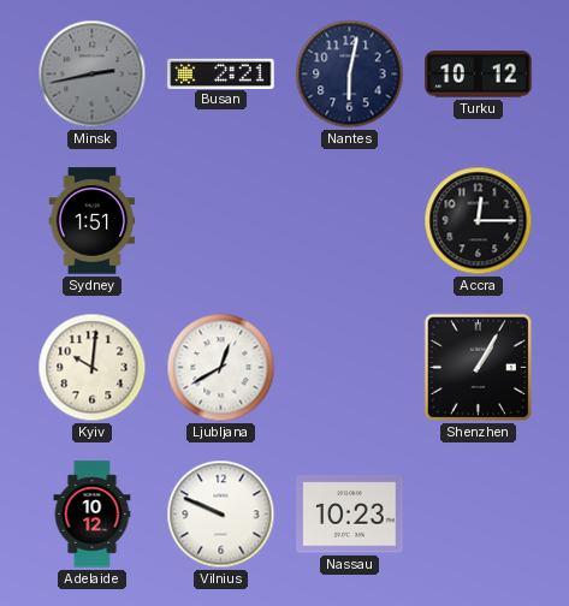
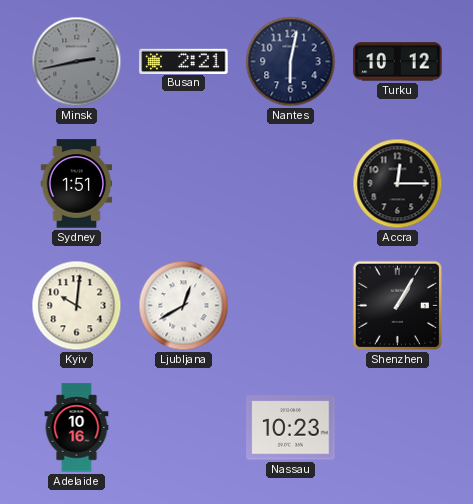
Adelaide: 10:12 -> 10:16
Vilnius: 9:49 -> none
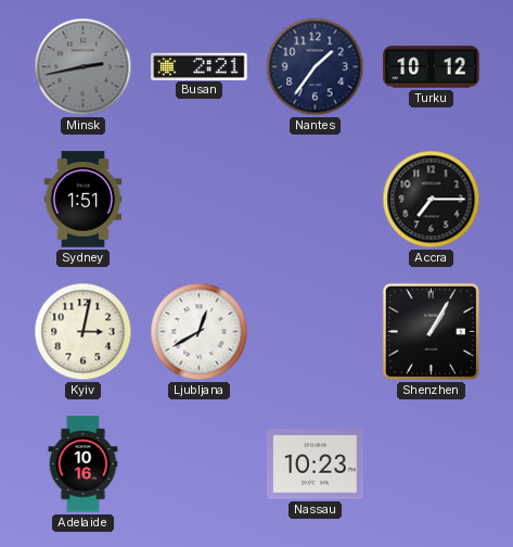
Nantes: 6:02 -> 1:36
Accra: 12:15 -> 7:15
Kyiv: 10:01 -> 3:02
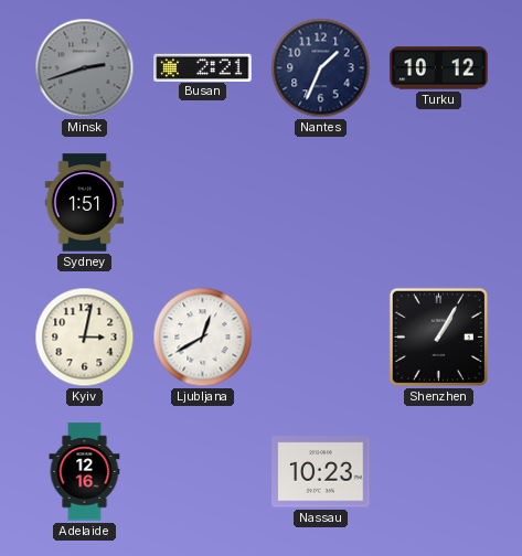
Minsk: 2:43 -> 2:42
Nantes: 1:36 -> 1:34
Accra: 7:15 -> none
Adelaide: 10:16 -> 12:16
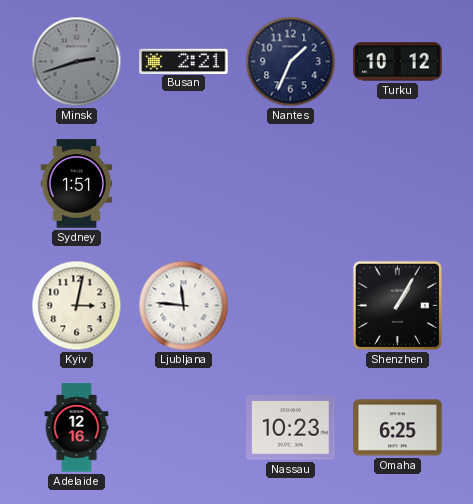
Ljubljana: 12:40 -> 11:46
Omaha: none -> 6:25
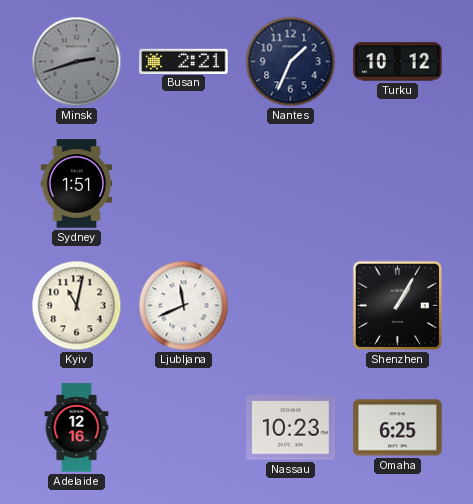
Kyiv: 3:02 -> 11:02
Ljubljana: 11:46 -> 11:41
